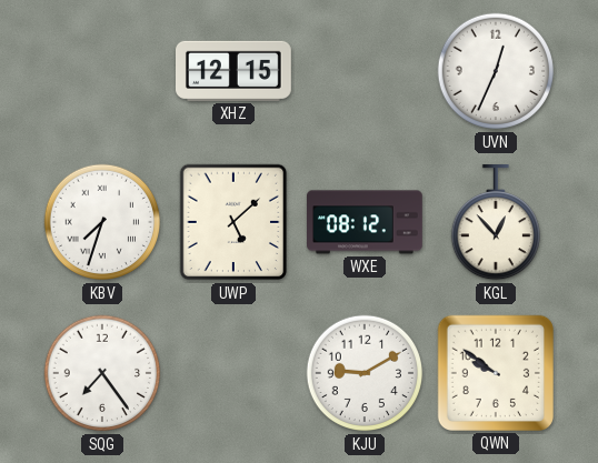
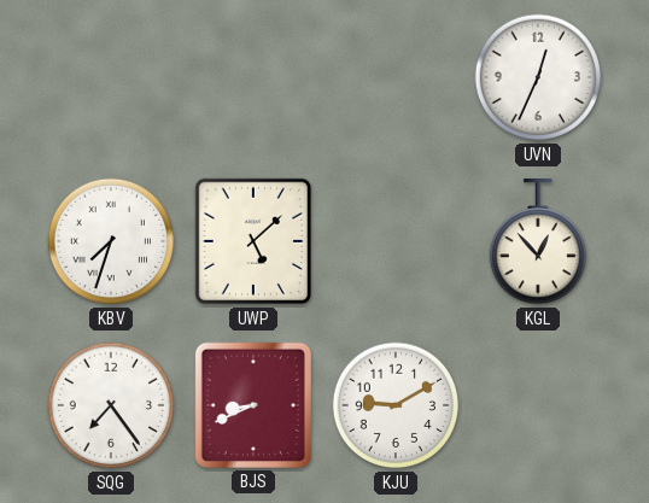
XHZ: 12:15 -> none
WXE: 08:12 -> none
BJS: none -> 8:41
QWN: 9:51 -> none
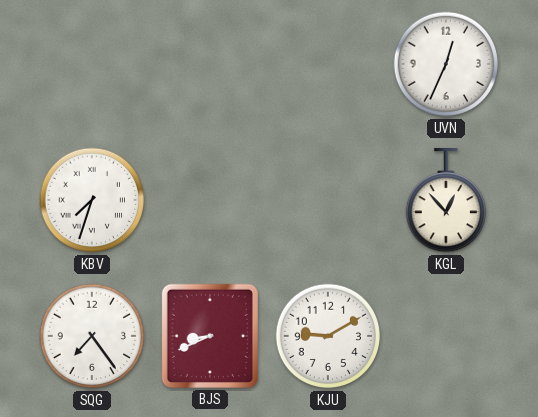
UWP: 5:08 -> none
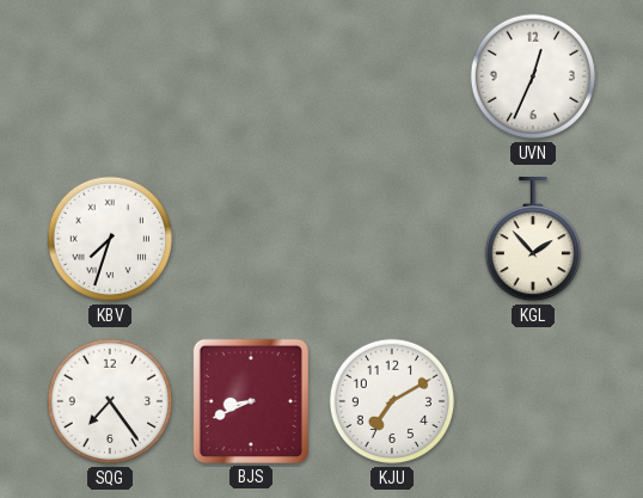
KGL: 12:53 -> 1:53
KJU: 9:10 -> 7:10
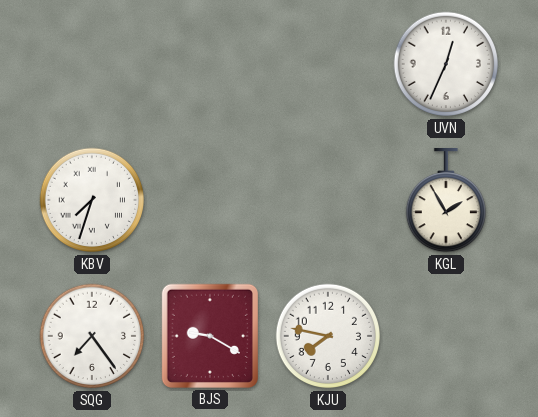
KGL: 1:53 -> 1:55
BJS: 8:41 -> 9:20
KJU: 7:10 -> 7:47
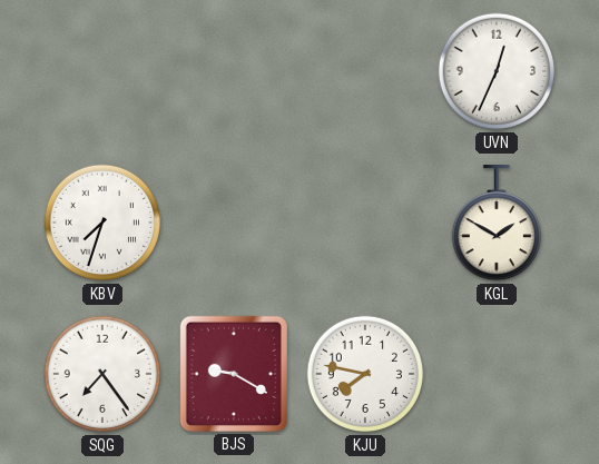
KGL: 1:55 -> 1:50
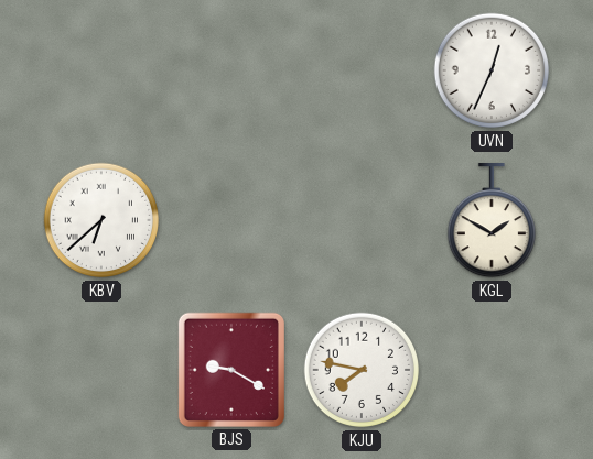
KBV: 7:33 -> 6:38
SQG: 7:24 -> none
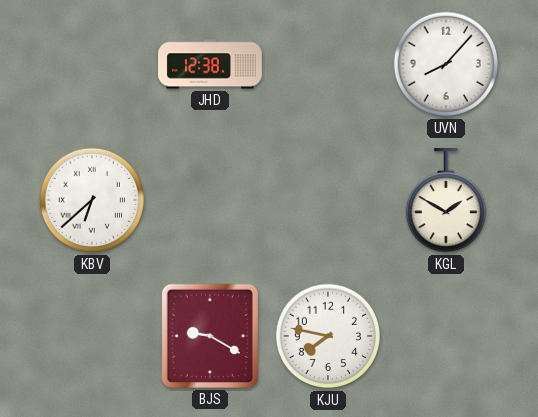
JHD: none -> 12:38
UVN: 12:34 -> 8:07
